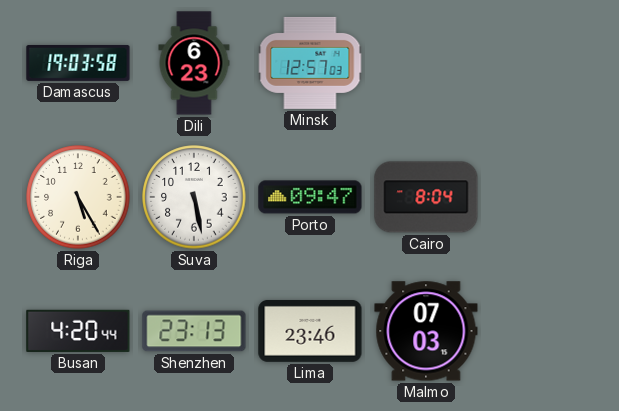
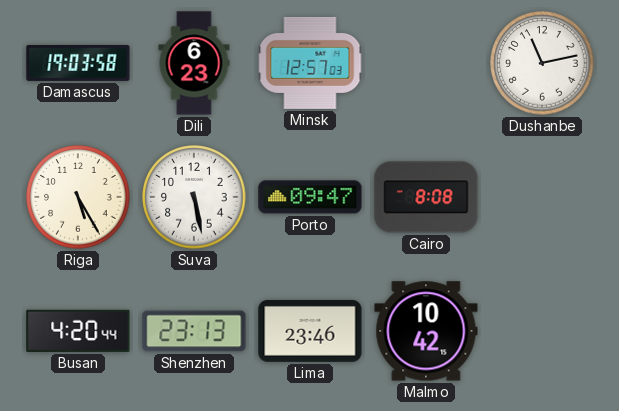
Dushanbe: none -> 11:13
Cairo: 8:04 -> 8:08
Malmo: 07:03 -> 10:42
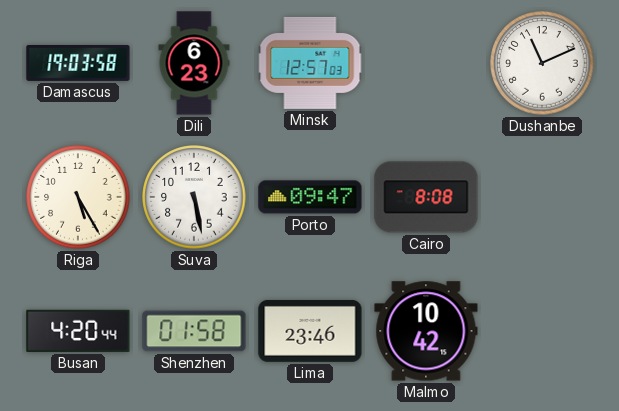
Dushanbe: 11:13 -> 11:11
Shenzhen: 23:13 -> 01:58
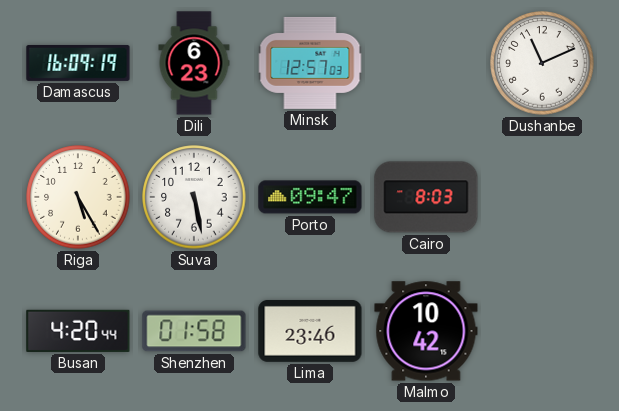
Damascus: 19:03 -> 16:09
Cairo: 8:08 -> 8:03
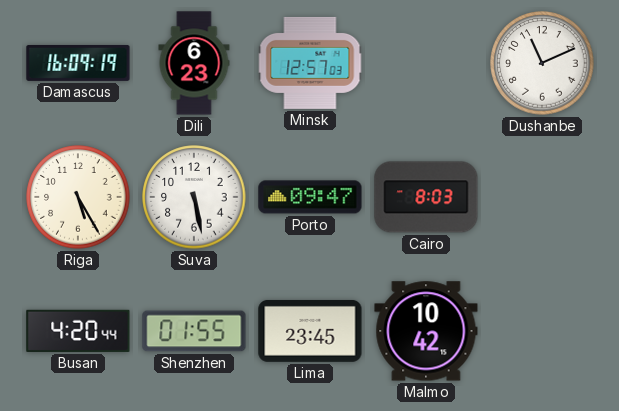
Shenzhen: 01:58 -> 01:55
Lima: 23:46 -> 23:45
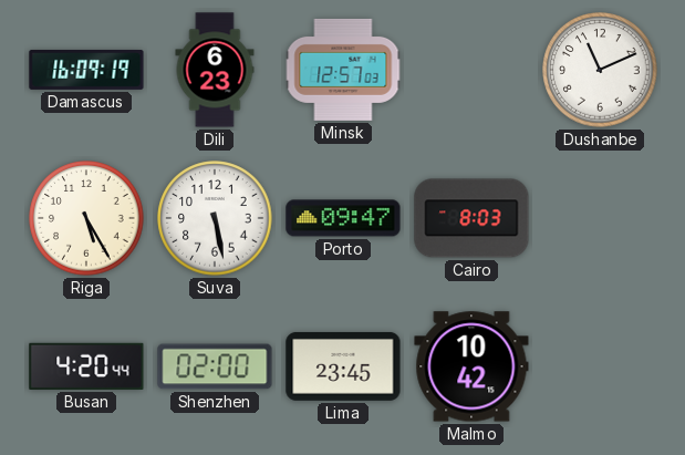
Shenzhen: 01:55 -> 02:00
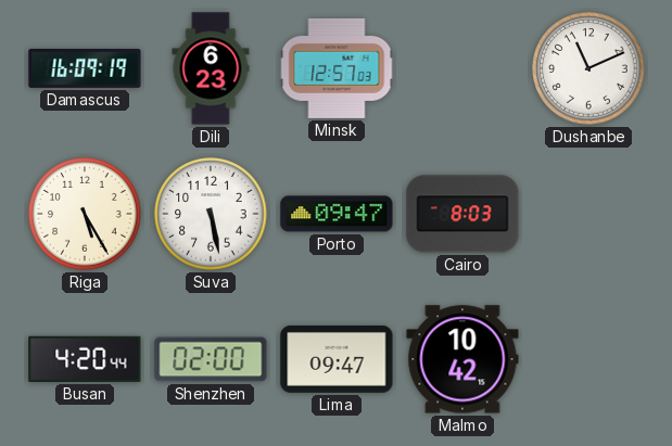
Lima: 23:45 -> 09:47
